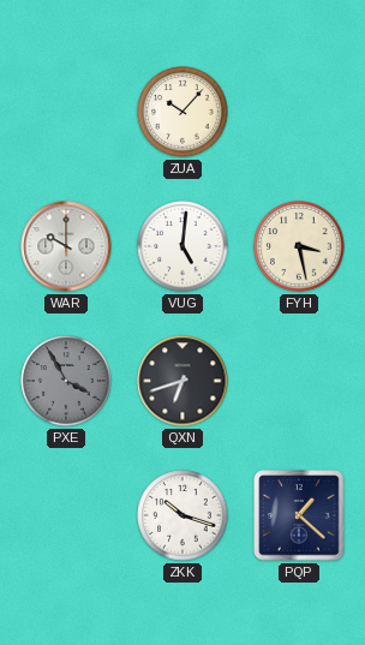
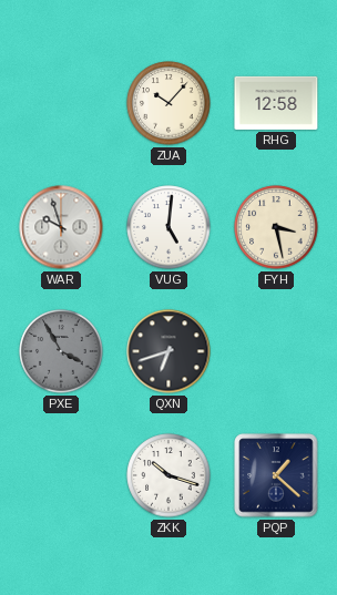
RHG: none -> 12:58
WAR: 10:00 -> 9:57
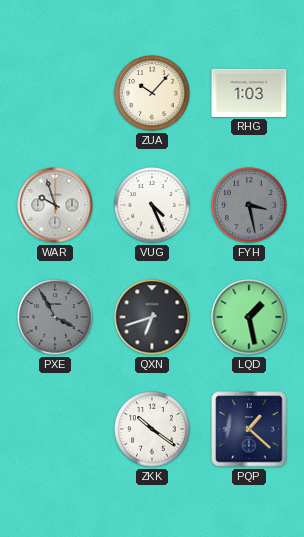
RHG: 12:58 -> 1:03
VUG: 5:01 -> 4:26
FYH dial: cream -> grey
LQD: none -> 1:28
ZKK: 10:18 -> 10:21
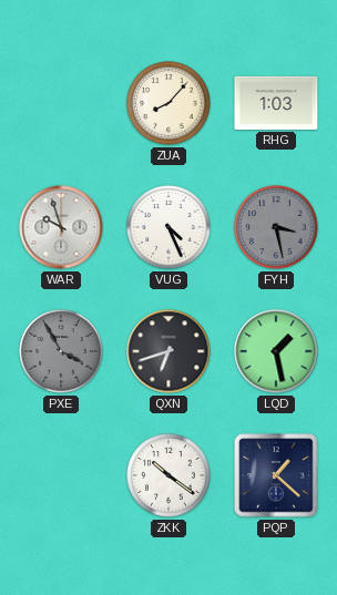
ZUA: 10:07 -> 8:07
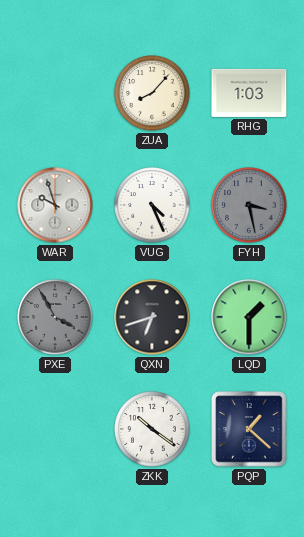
LQD: 1:28 -> 1:30
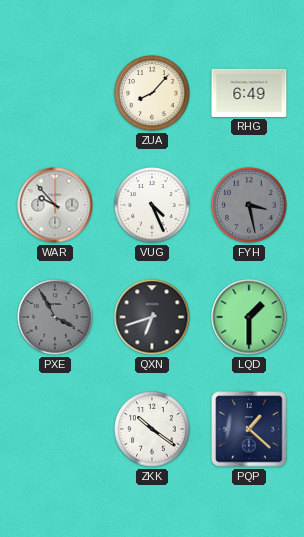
RHG: 1:03 -> 6:49
WAR: 9:57 -> 9:53
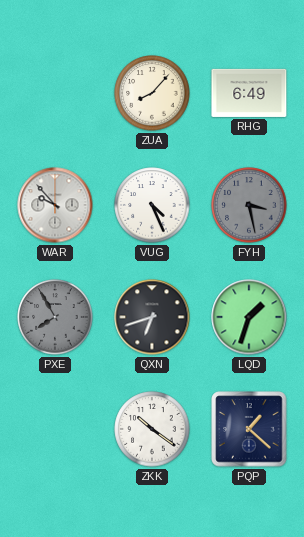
PXE: 3:55 -> 7:55
LQD: 1:30 -> 1:33
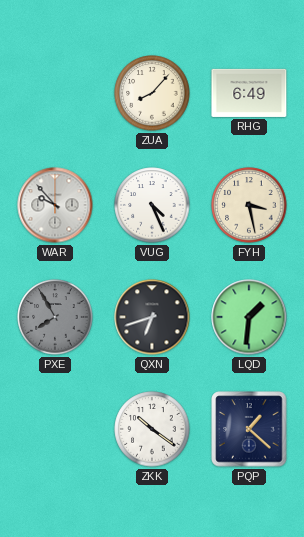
FYH dial: grey -> cream
LQD: 1:33 -> 1:31
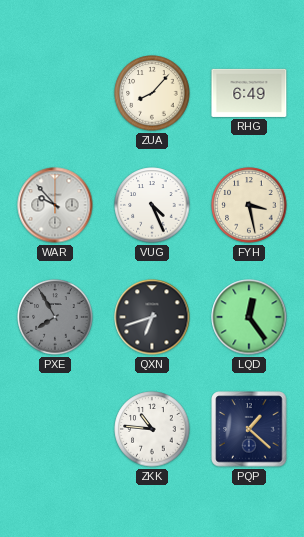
LQD: 1:31 -> 12:24
ZKK: 10:21 -> 10:46
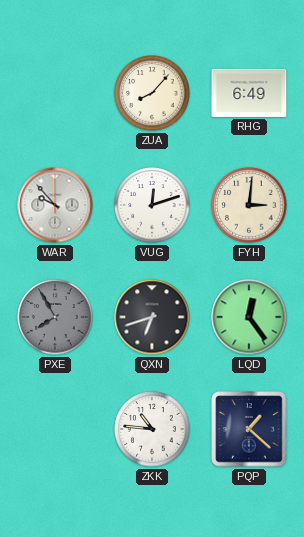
VUG: 4:26 -> 12:12
FYH: 3:28 -> 3:01
